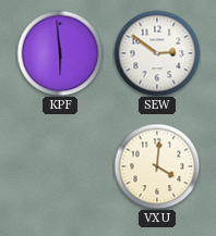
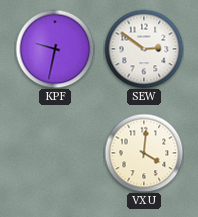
KPF: 5:59 -> 9:32
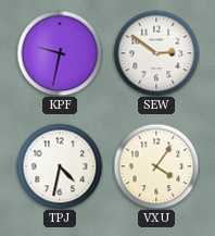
TPJ: none -> 4:32
VXU: 4:01 -> 4:06
